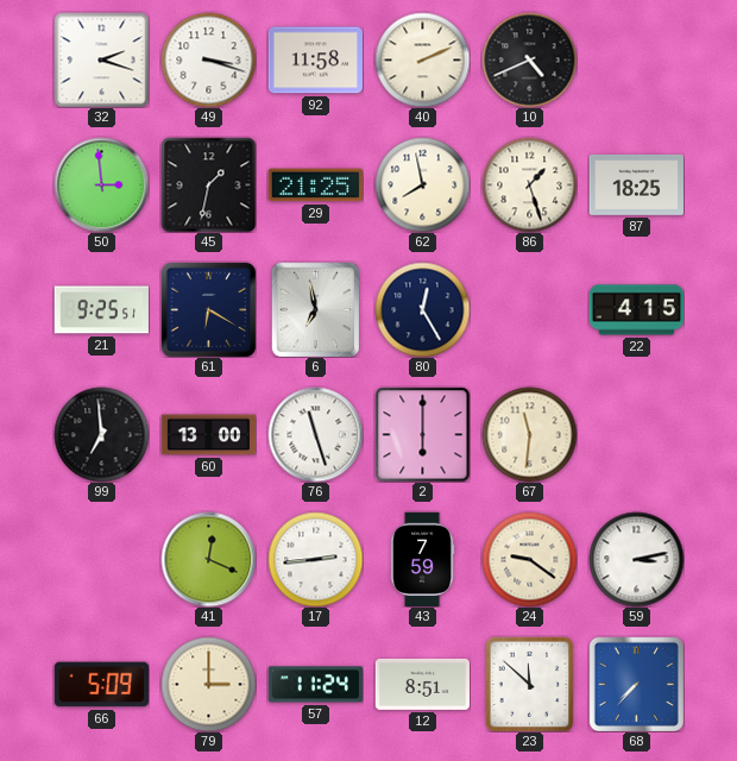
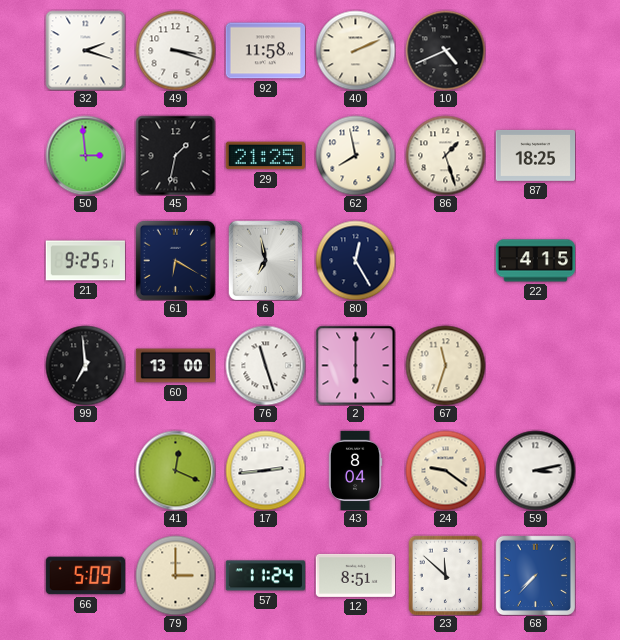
67: 11:31 -> 11:33
43: 7:59 -> 8:04
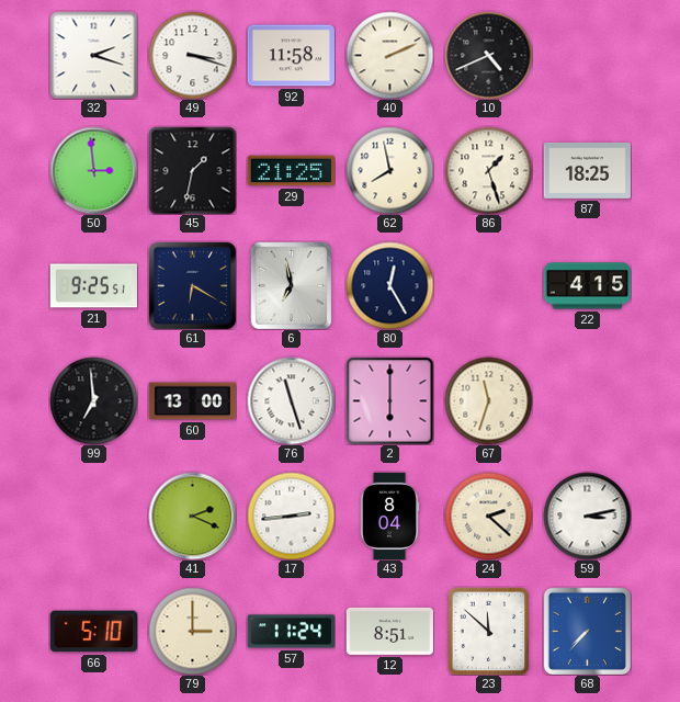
41: 12:19 -> 2:19
24: 9:21 -> 2:22
66: 5:09 -> 5:10
